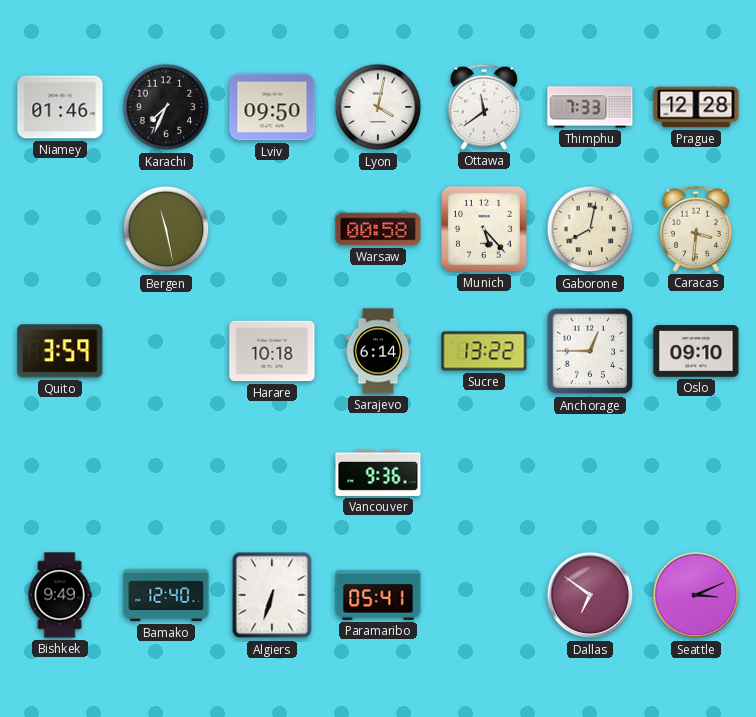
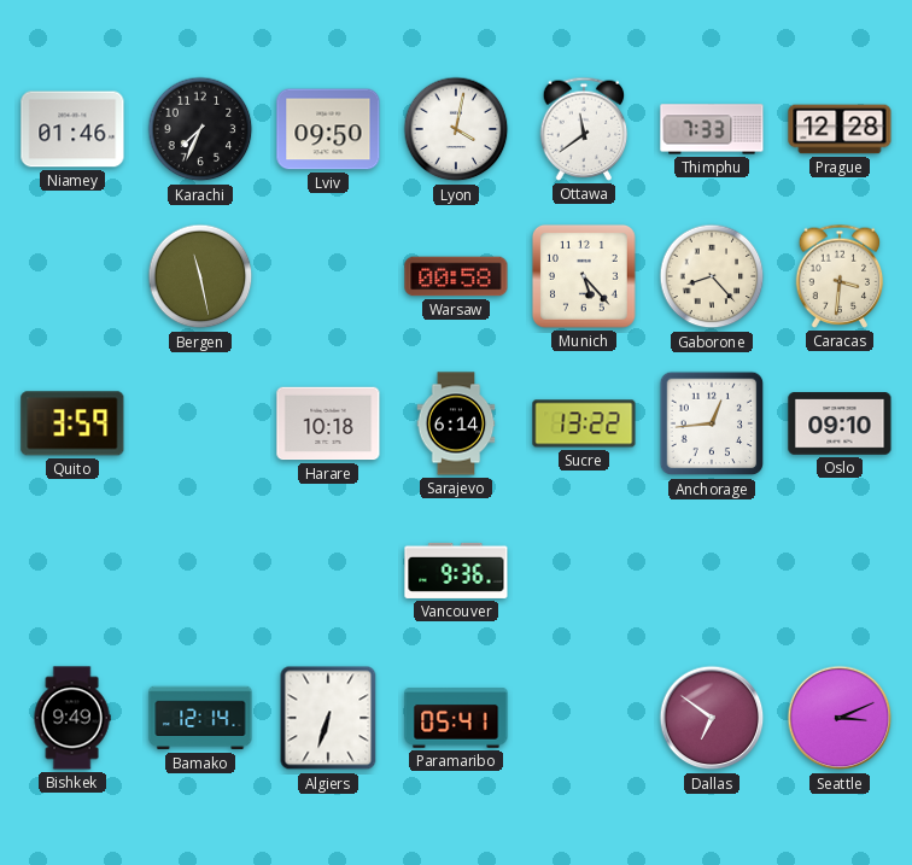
Gaborone: 8:02 -> 8:23
Anchorage: 12:45 -> 12:44
Bamako: 12:40 -> 12:14
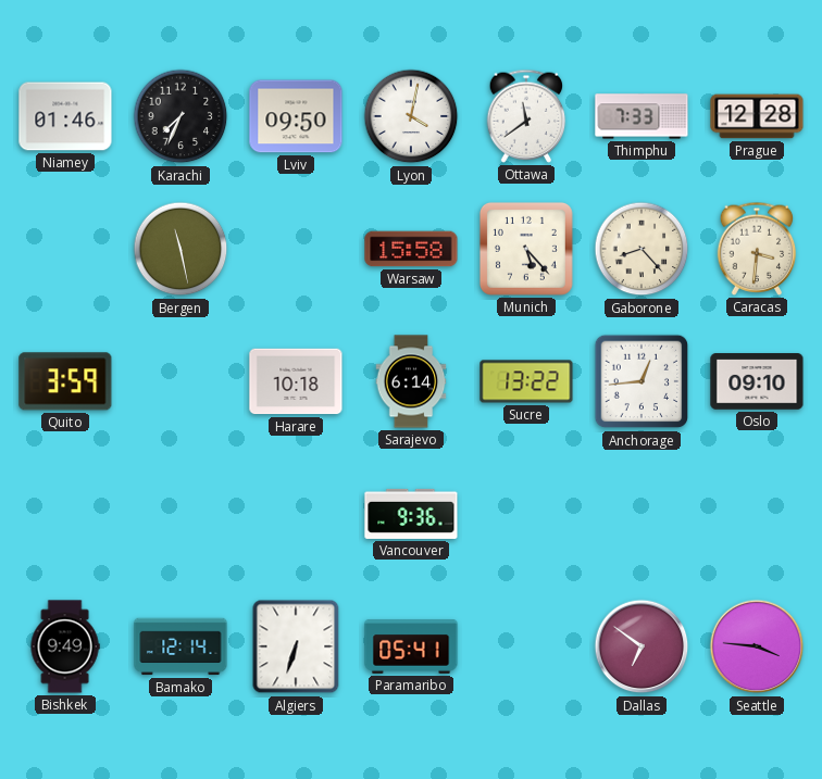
Warsaw: 00:58 -> 15:58
Seattle: 3:11 -> 3:46
